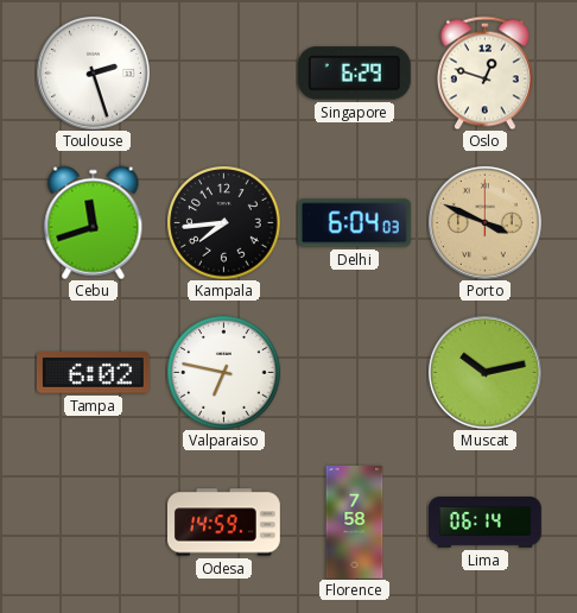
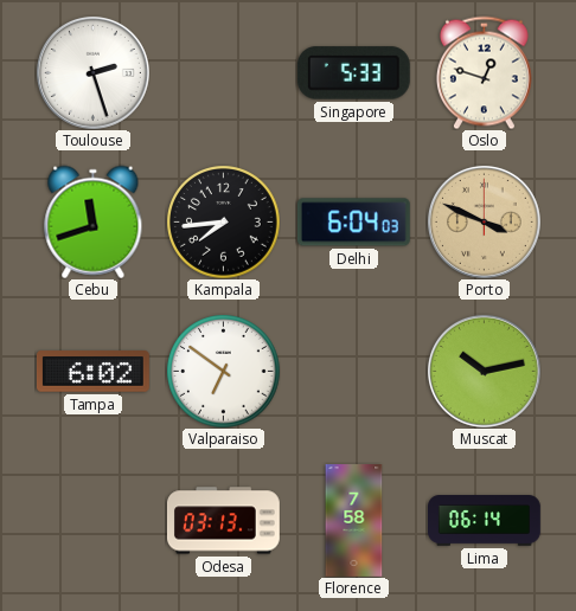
Singapore: 6:29 -> 5:33
Valparaiso: 6:47 -> 6:51
Odesa: 14:59 -> 03:13
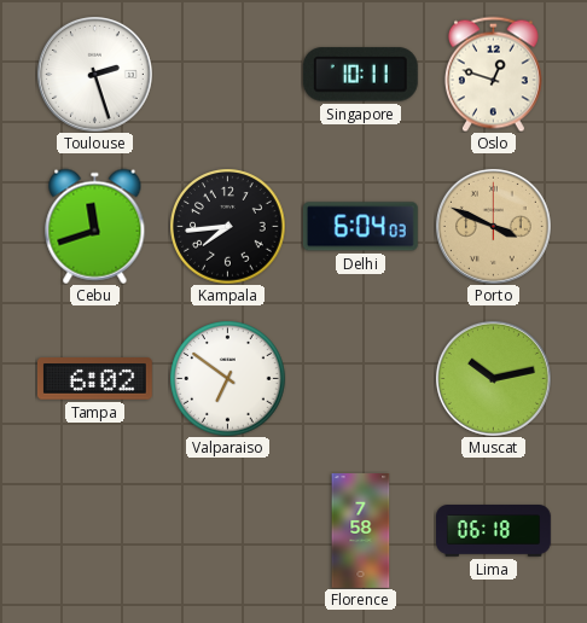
Singapore: 5:33 -> 10:11
Odesa: 03:13 -> none
Lima: 06:14 -> 06:18
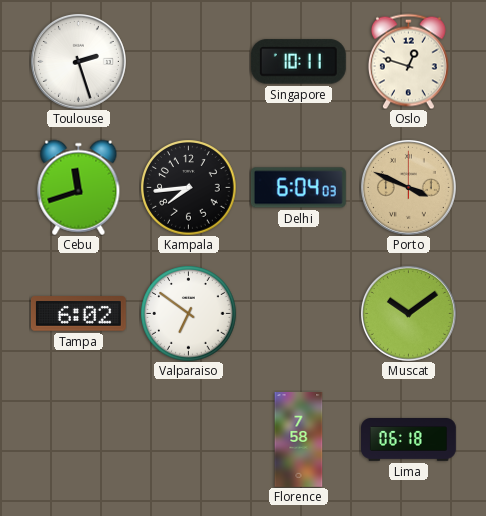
Muscat: 10:13 -> 10:09
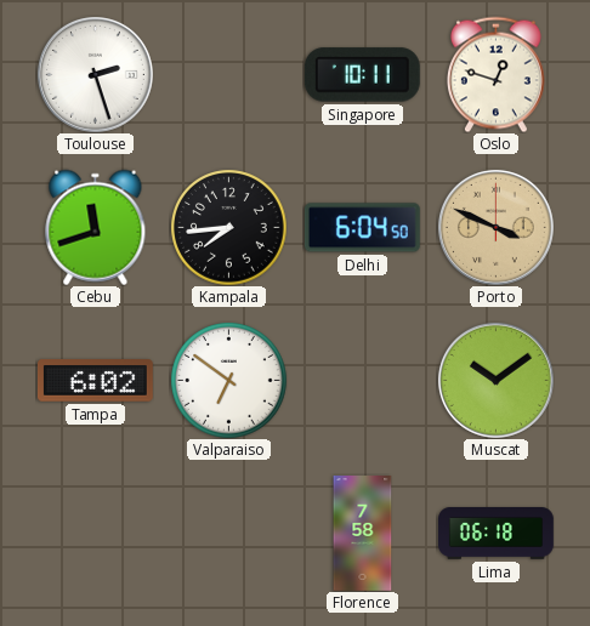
Delhi: 6:04:03 -> 6:04:50
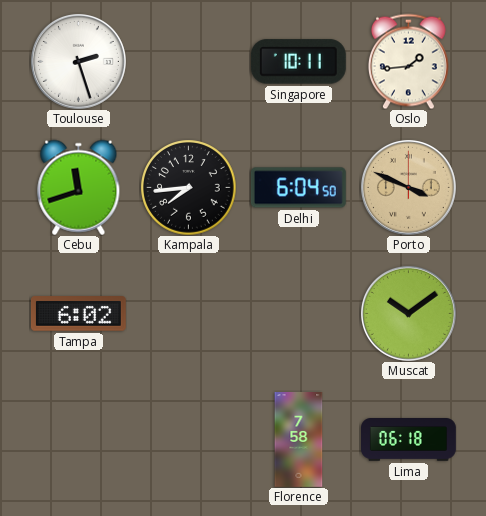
Oslo: 12:48 -> 1:44
Valparaiso: 6:51 -> none
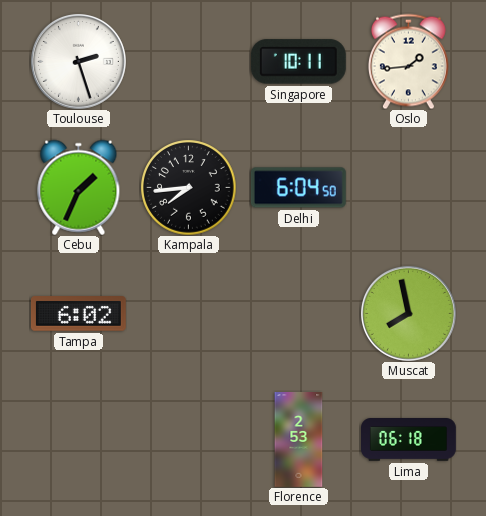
Cebu: 11:42 -> 1:34
Porto: 3:49 -> none
Muscat: 10:09 -> 7:58
Florence: 7:58 -> 2:53
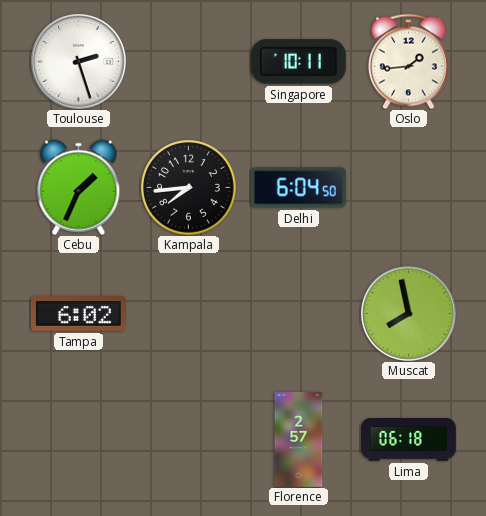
Florence: 2:53 -> 2:57
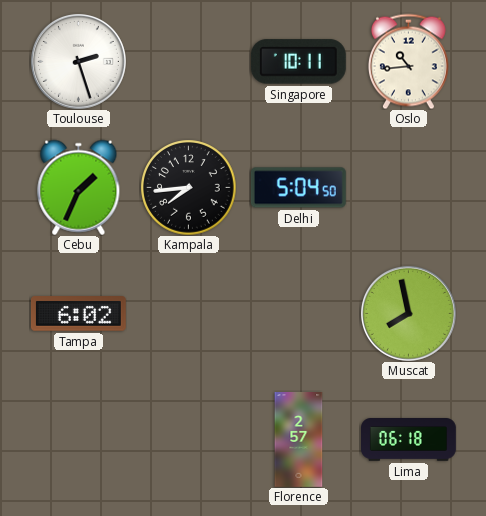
Oslo: 1:44 -> 10:44
Delhi: 6:04 -> 5:04
